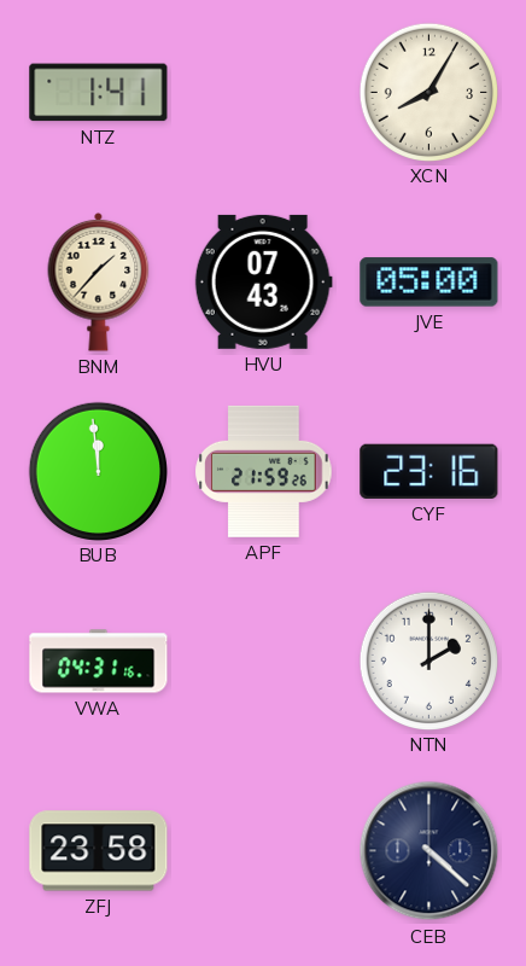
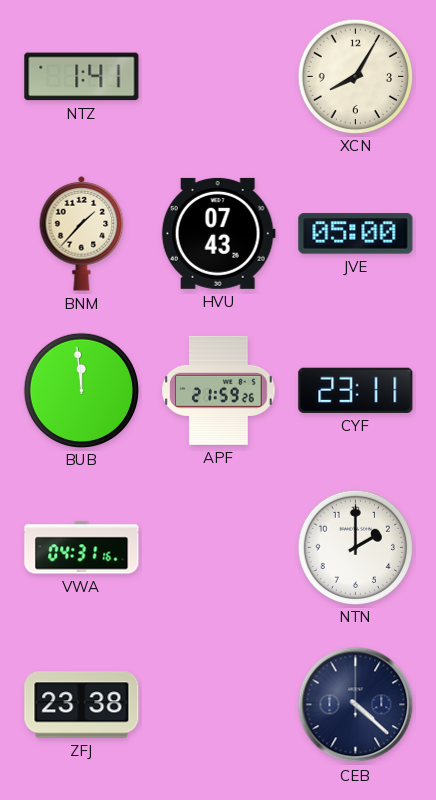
CYF: 23:16 -> 23:11
ZFJ: 23:58 -> 23:38
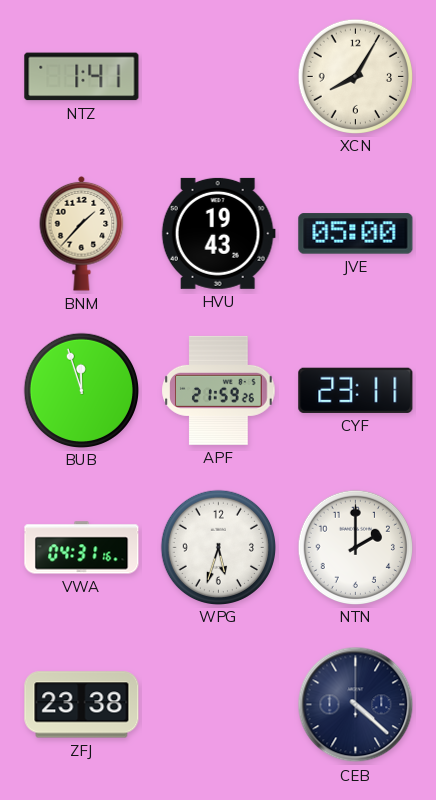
HVU: 07:43 -> 19:43
BUB: 11:59 -> 11:57
WPG: none -> 5:33
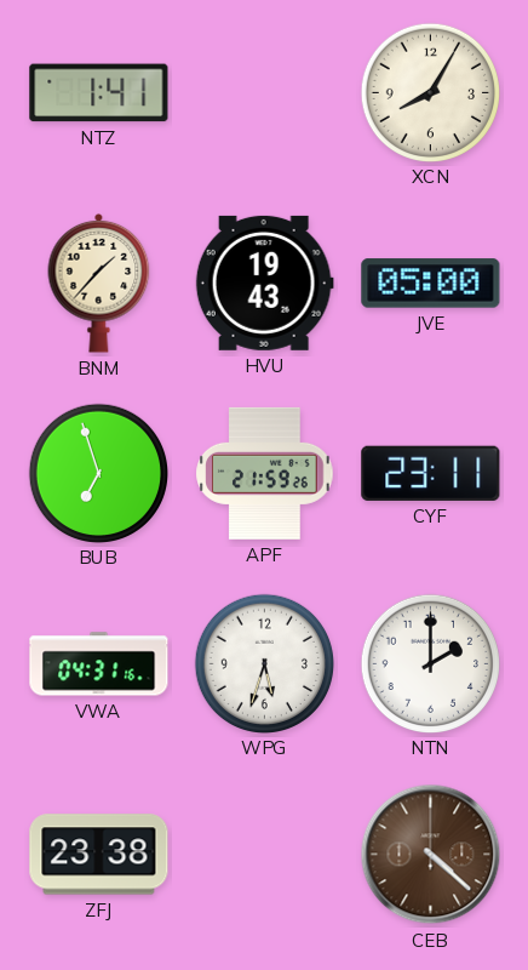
BUB: 11:57 -> 6:57
CEB dial: navy -> brown
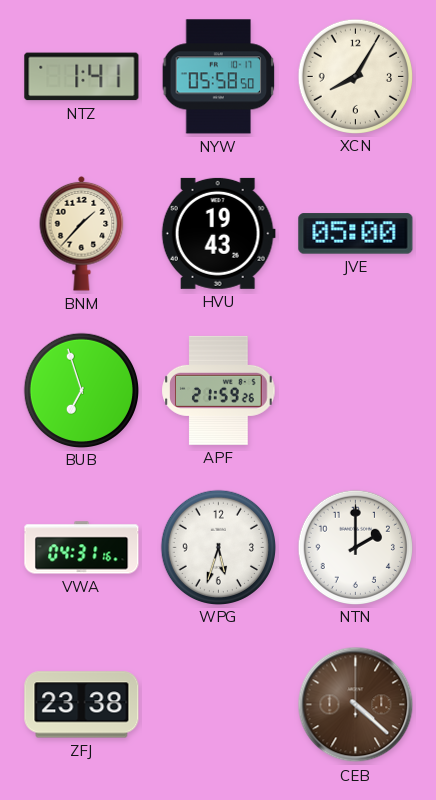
NYW: none -> 05:58
CYF: 23:11 -> none
